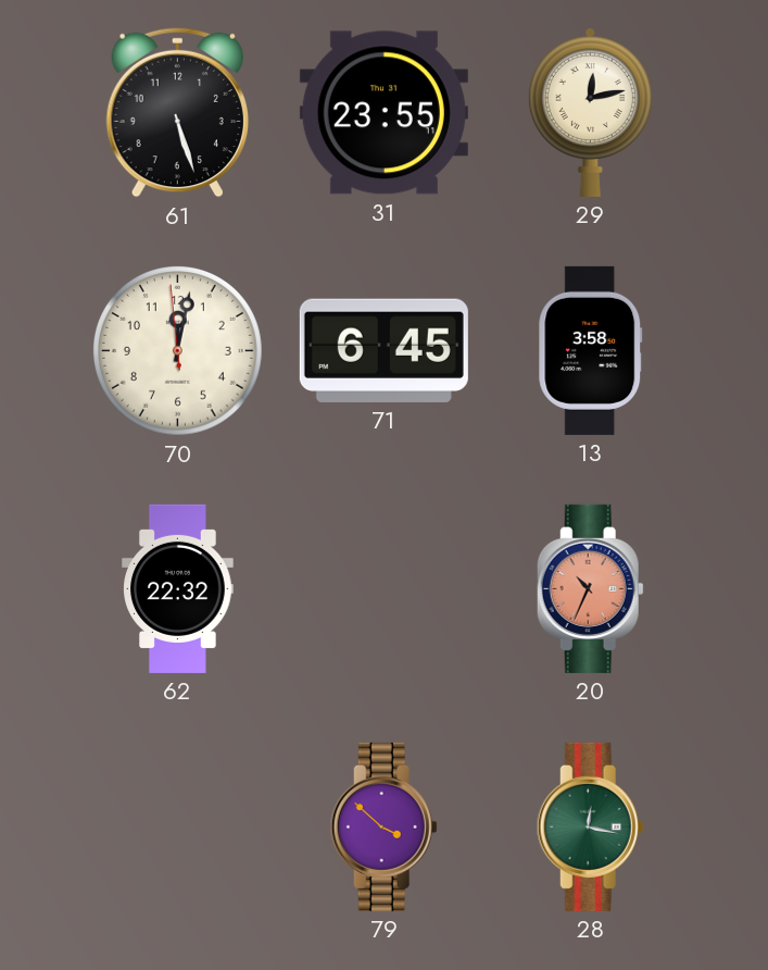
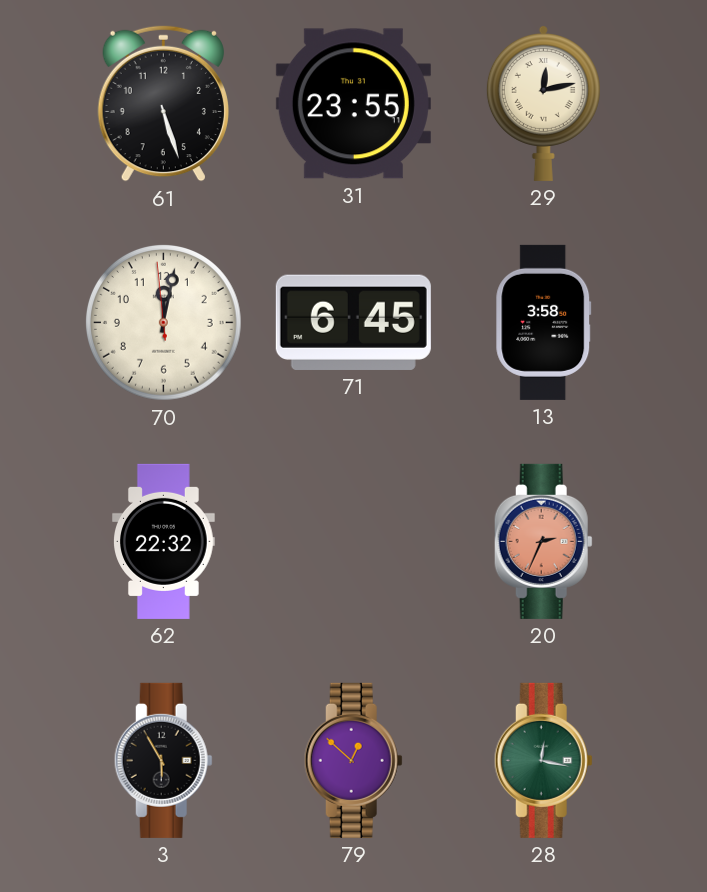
20: 10:34 -> 2:34
3: none -> 5:55
79: 3:52 -> 12:52
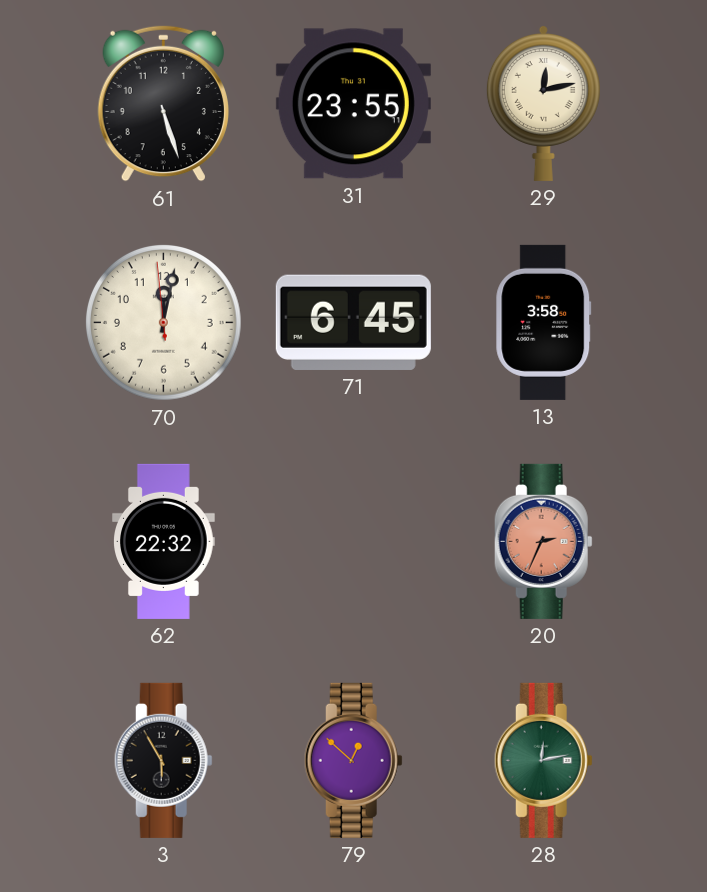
28: 12:17 -> 12:13
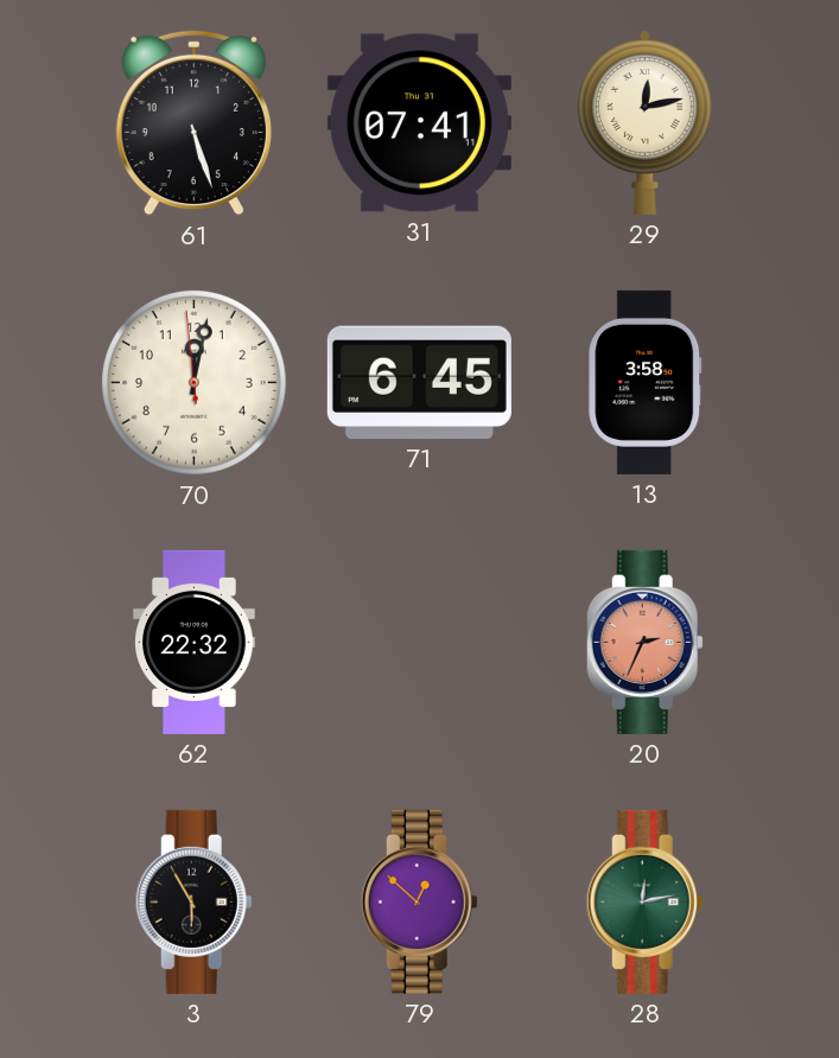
31: 23:55 -> 07:41
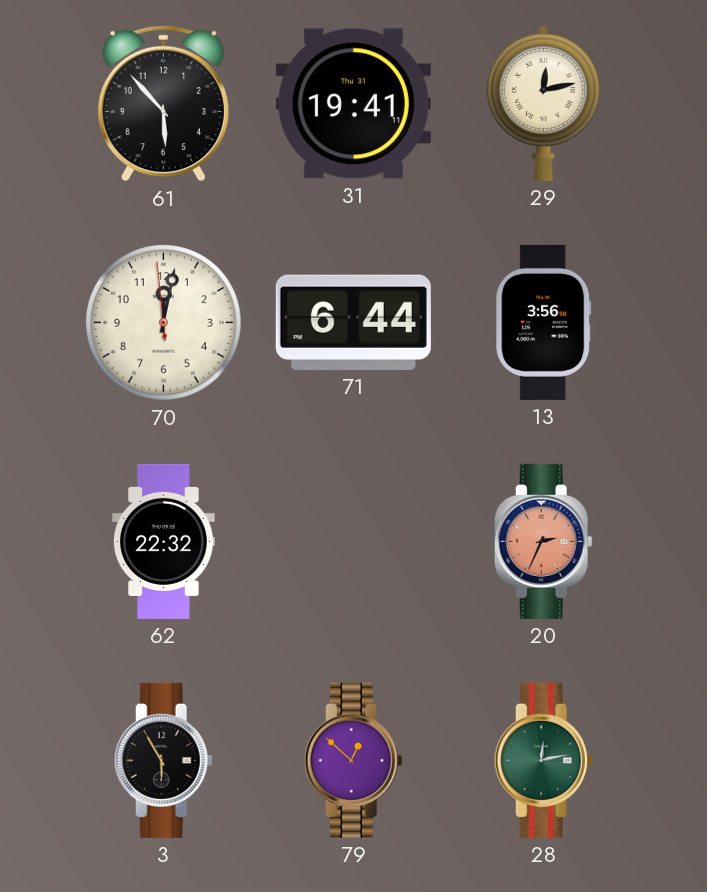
61: 5:27 -> 5:53
31: 07:41 -> 19:41
71: 6:45 -> 6:44
13: 3:58 -> 3:56
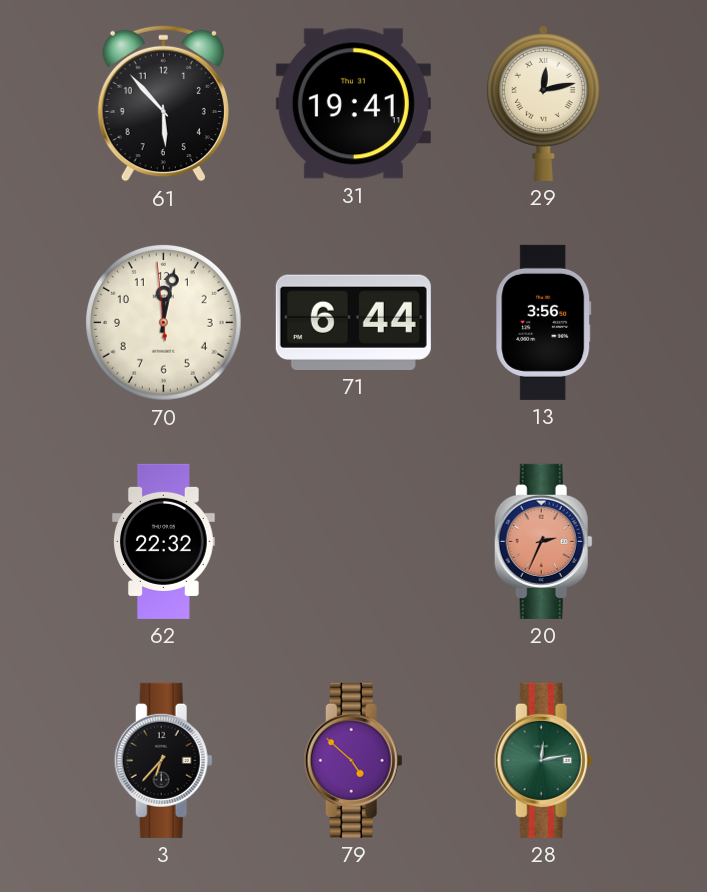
3: 5:55 -> 6:37
79: 12:52 -> 4:52
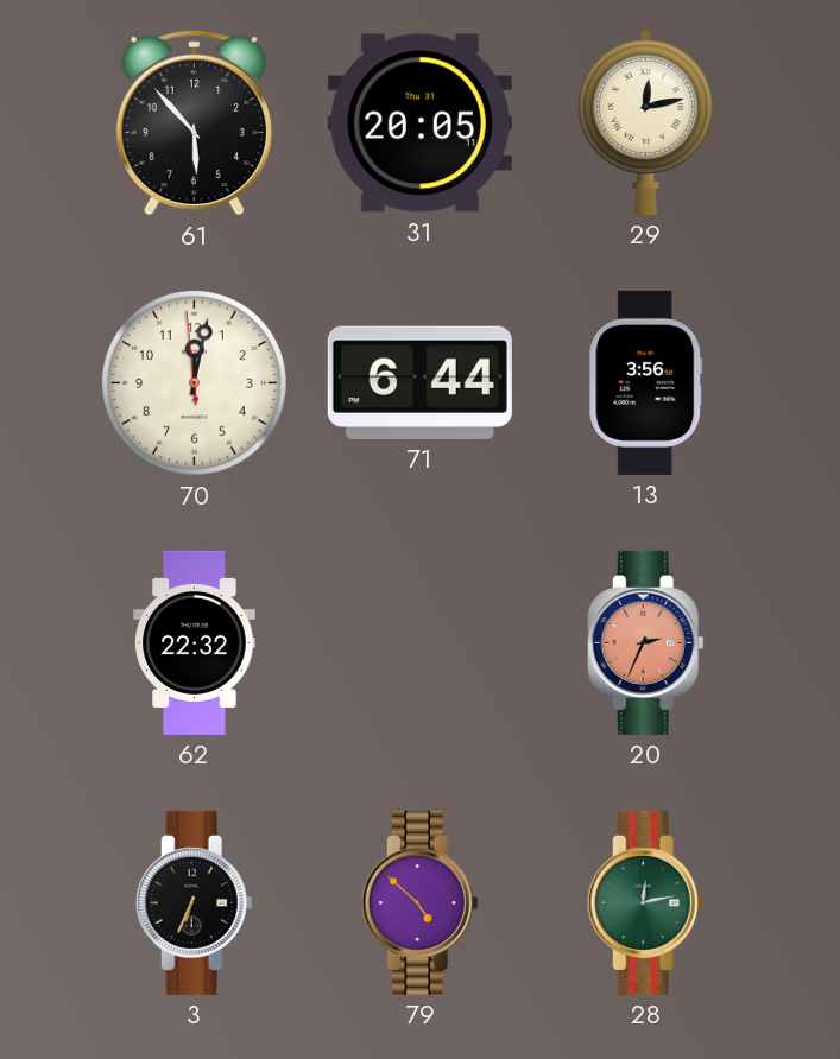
31: 19:41 -> 20:05
3: 6:37 -> 6:34
